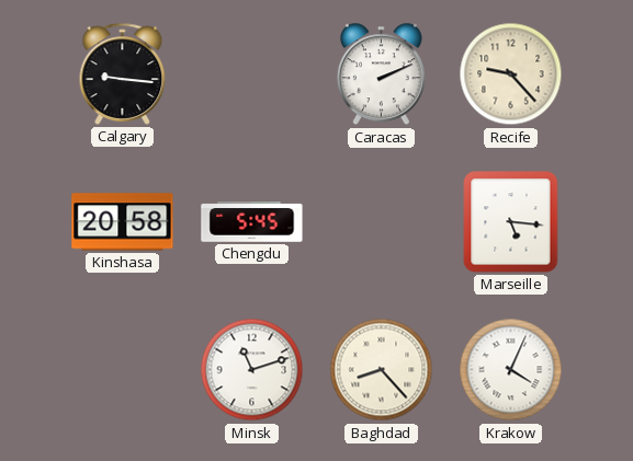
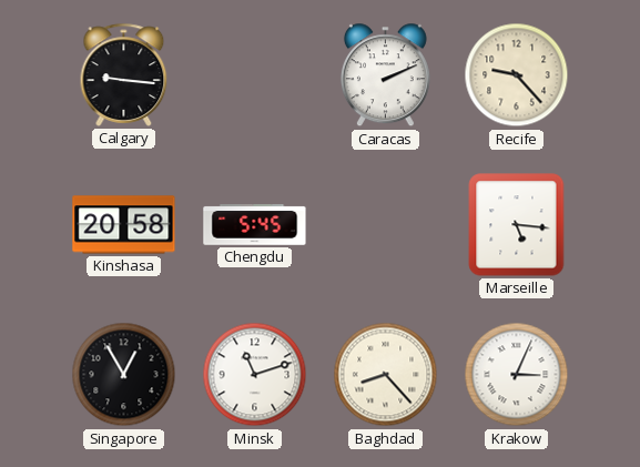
Singapore: none -> 12:55
Krakow: 4:04 -> 3:04
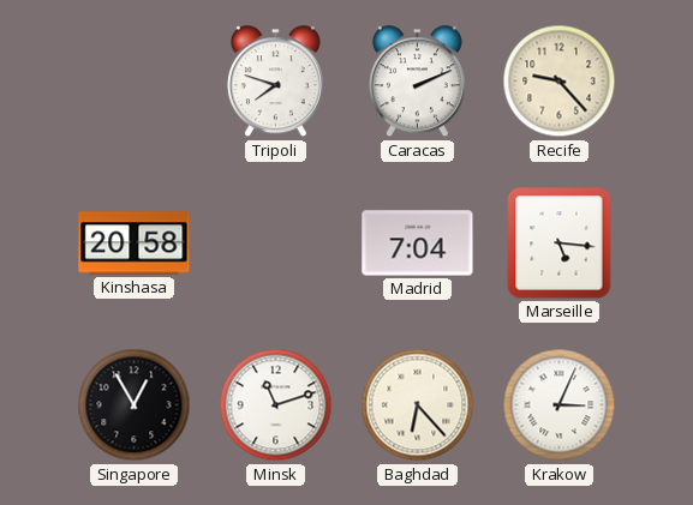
Calgary: 9:16 -> none
Tripoli: none -> 7:48
Chengdu: 5:45 -> none
Madrid: none -> 7:04
Baghdad: 8:23 -> 6:23
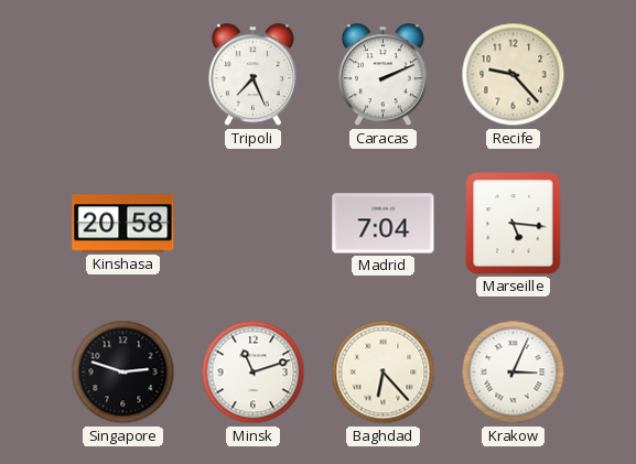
Tripoli: 7:48 -> 7:26
Singapore: 12:55 -> 2:48
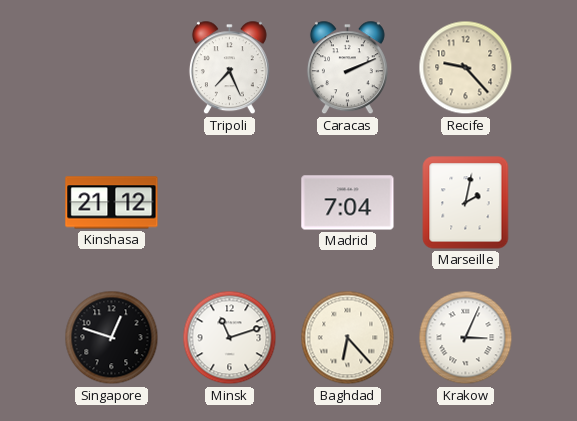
Kinshasa: 20:58 -> 21:12
Marseille: 5:16 -> 2:02
Singapore: 2:48 -> 12:48
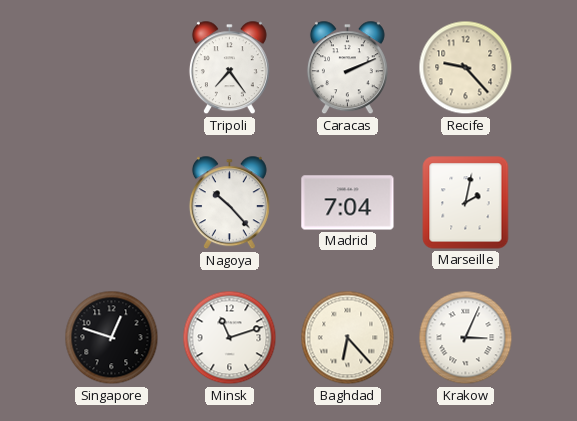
Tripoli: 7:26 -> 7:24
Kinshasa: 21:12 -> none
Nagoya: none -> 10:23
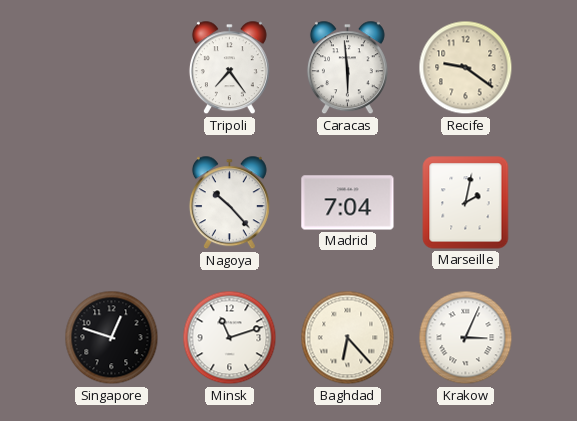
Caracas: 2:11 -> 5:59
Recife: 9:23 -> 9:21
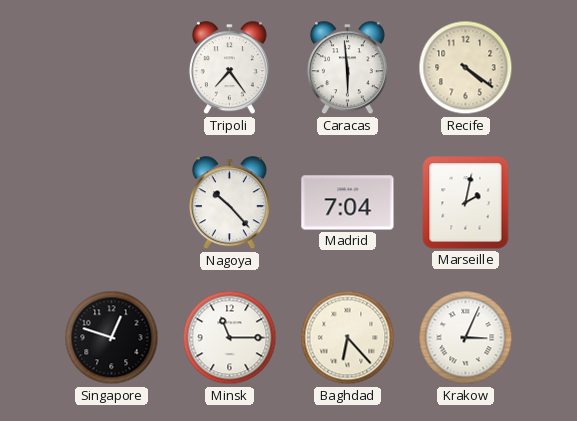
Recife: 9:21 -> 4:21
Minsk: 11:12 -> 11:15
